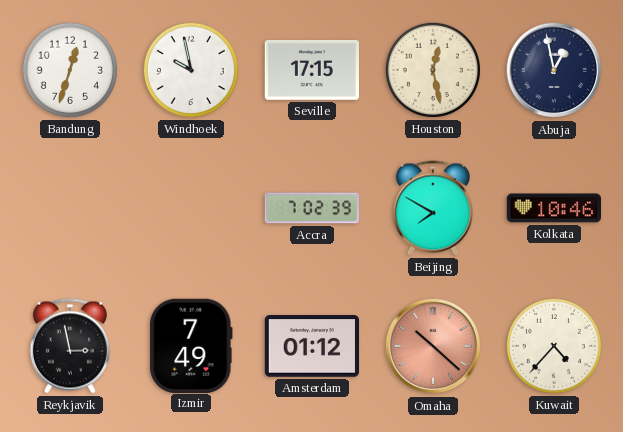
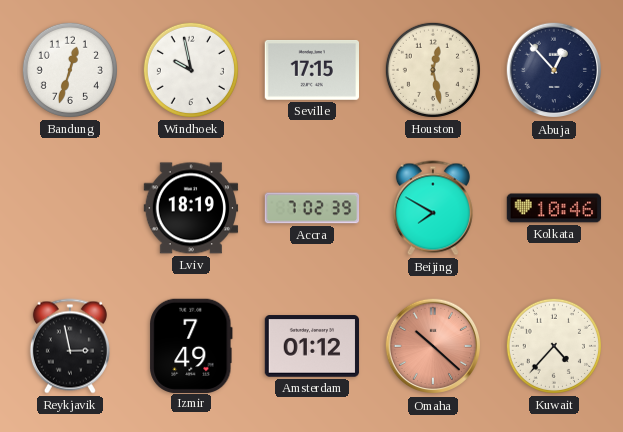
Abuja: 12:58 -> 12:53
Lviv: none -> 18:19
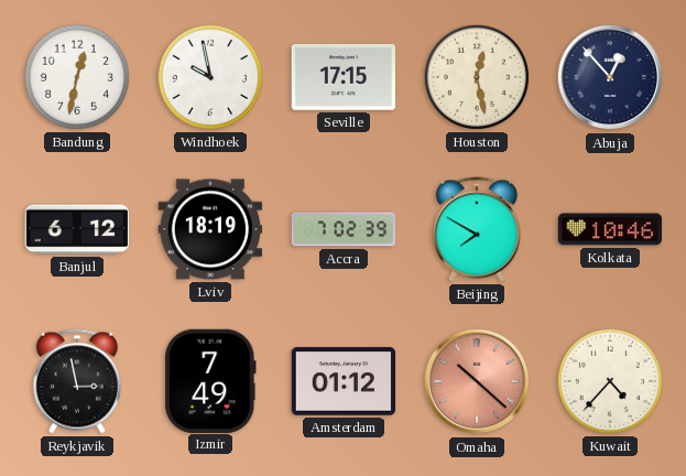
Bandung: 12:33 -> 12:32
Banjul: none -> 6:12
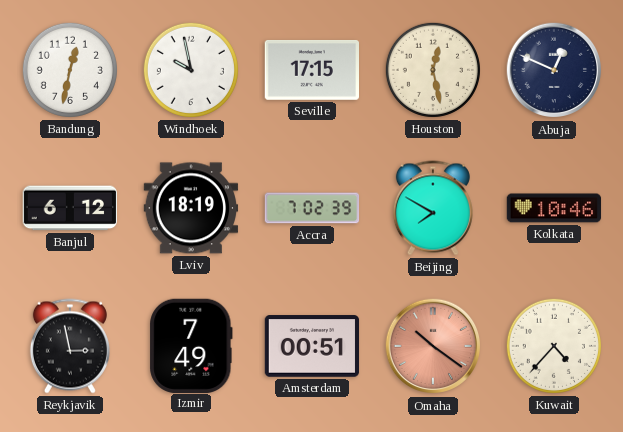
Abuja: 12:53 -> 12:49
Amsterdam: 01:12 -> 00:51
Omaha: 10:22 -> 10:21
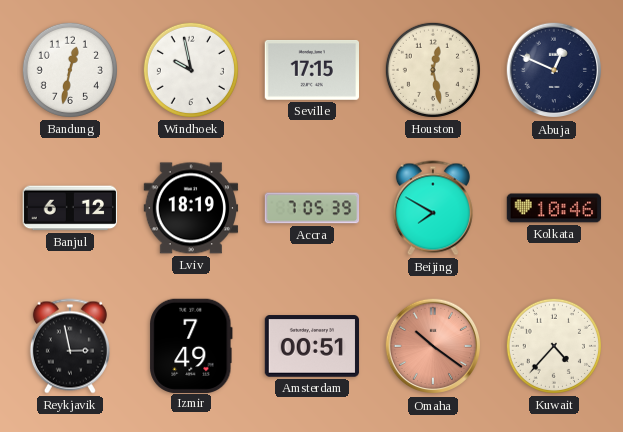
Accra: 7:02 -> 7:05
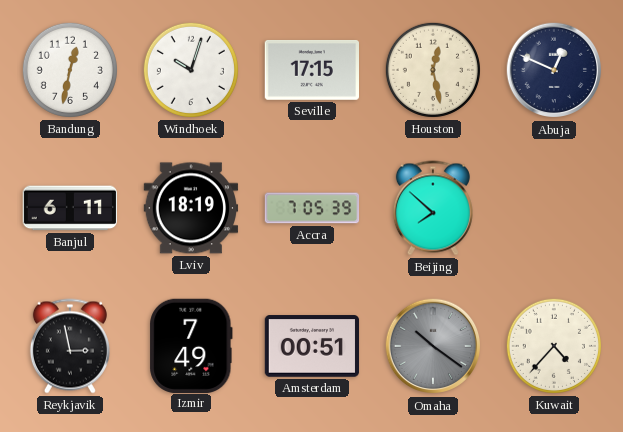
Windhoek: 9:58 -> 10:03
Banjul: 6:12 -> 6:11
Beijing: 7:50 -> 7:52
Kolkata: 10:46 -> none
Omaha dial: salmon -> grey
